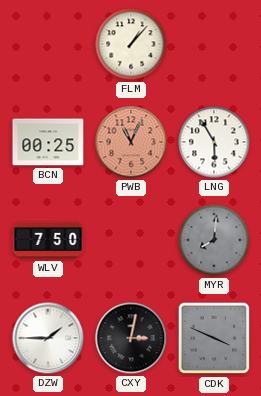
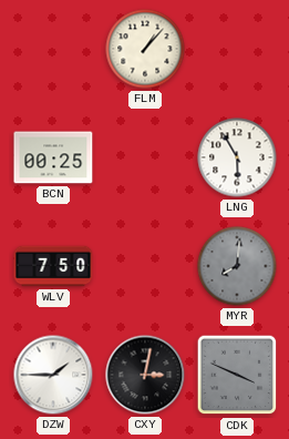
PWB: 11:04 -> none
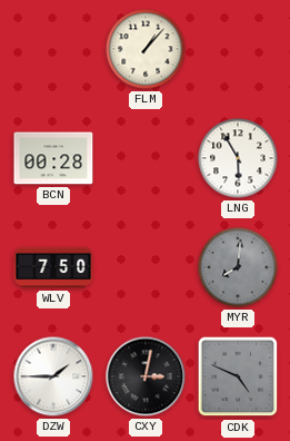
BCN: 00:25 -> 00:28
CDK: 3:49 -> 4:49
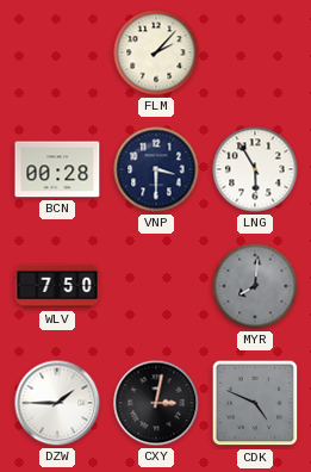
FLM: 1:07 -> 2:07
VNP: none -> 3:30
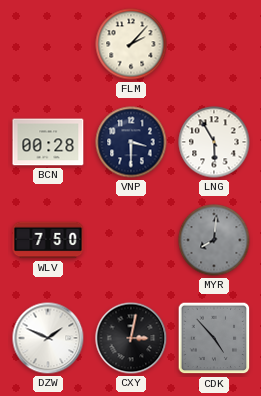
DZW: 1:45 -> 1:49
CDK: 4:49 -> 4:53
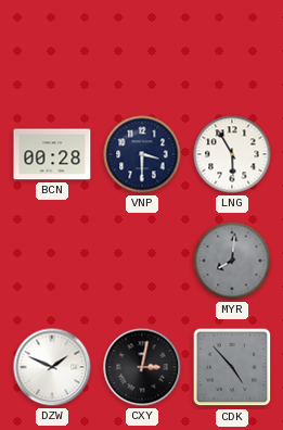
FLM: 2:07 -> none
WLV: 7:50 -> none
